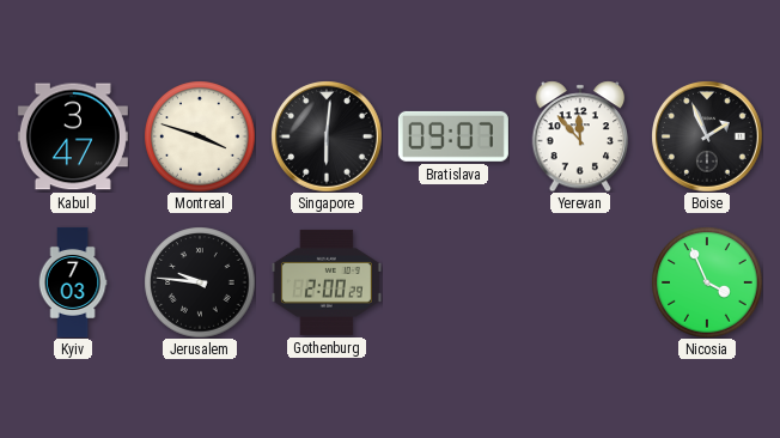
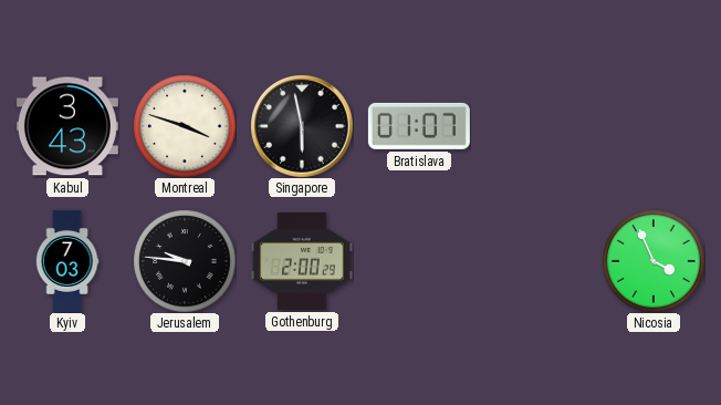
Kabul: 3:47 -> 3:43
Singapore: 6:01 -> 5:58
Bratislava: 09:07 -> 01:07
Yerevan: 11:53 -> none
Boise: 1:56 -> none
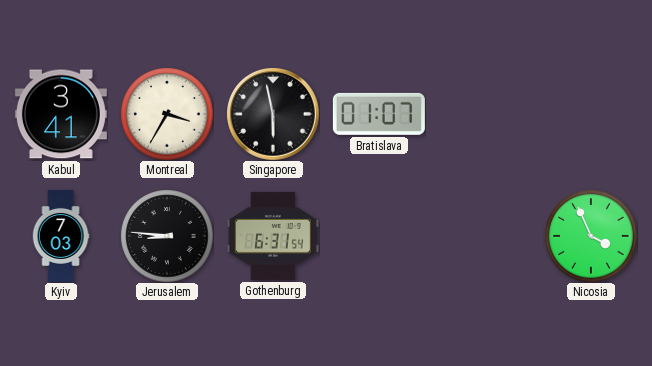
Kabul: 3:43 -> 3:41
Montreal: 3:48 -> 3:35
Jerusalem: 9:46 -> 8:46
Gothenburg: 2:00 -> 6:31
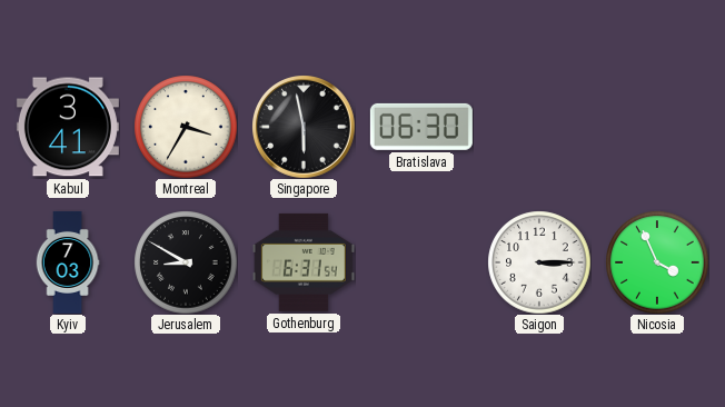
Bratislava: 01:07 -> 06:30
Jerusalem: 8:46 -> 8:50
Saigon: none -> 3:15
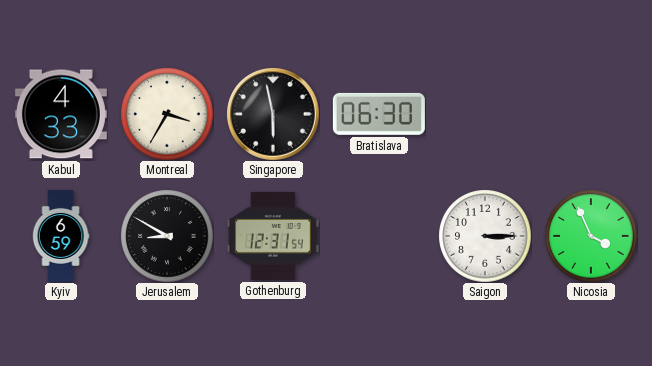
Kabul: 3:41 -> 4:33
Kyiv: 7:03 -> 6:59
Gothenburg: 6:31 -> 12:31
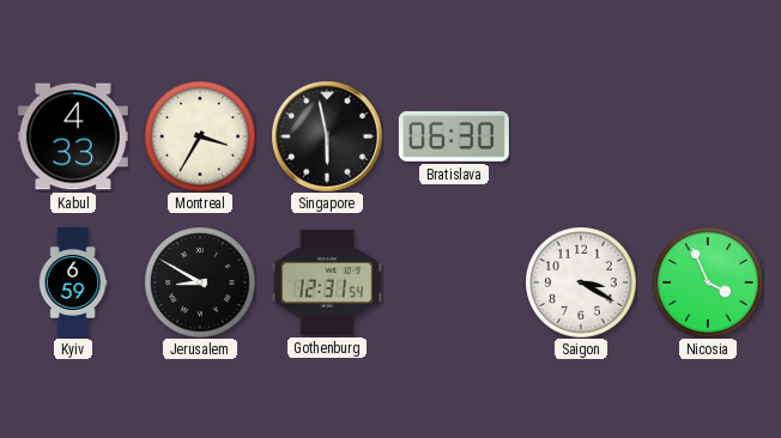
Saigon: 3:15 -> 3:20
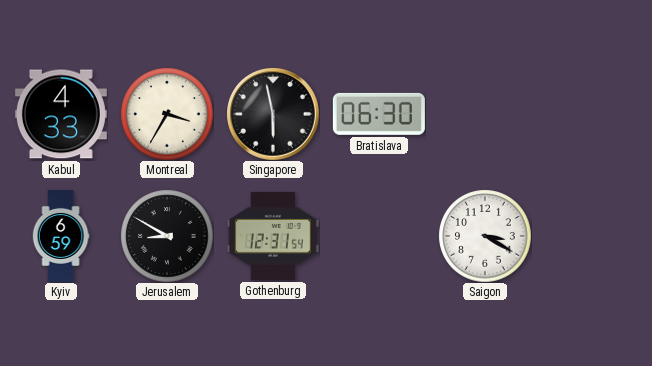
Nicosia: 3:56 -> none
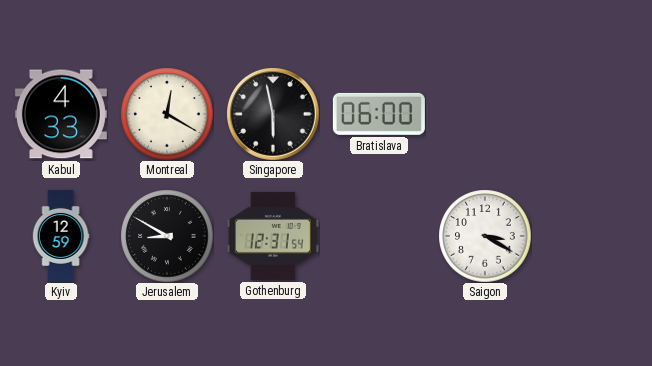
Montreal: 3:35 -> 12:20
Bratislava: 06:30 -> 06:00
Kyiv: 6:59 -> 12:59
